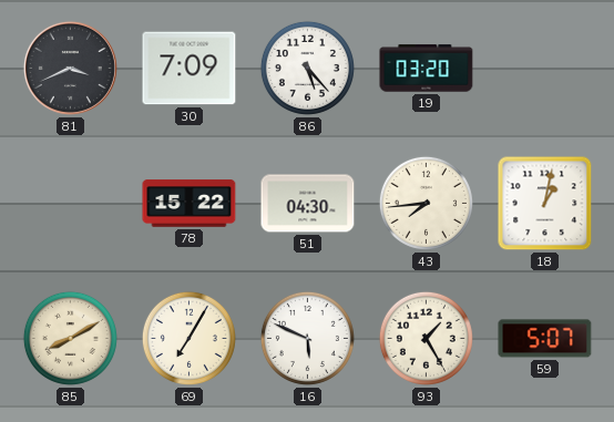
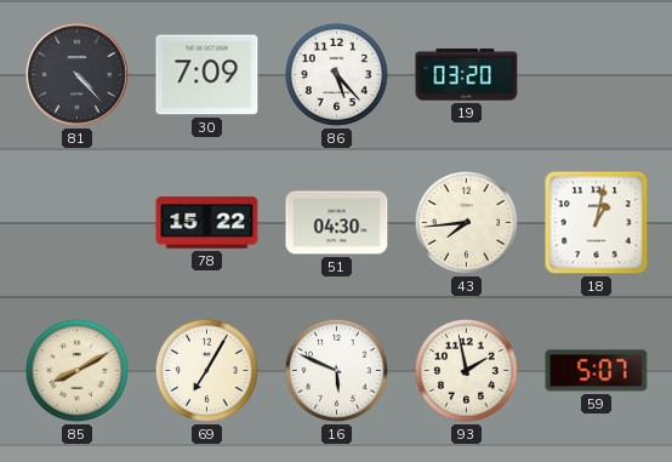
81: 3:41 -> 4:23
93: 1:25 -> 1:58
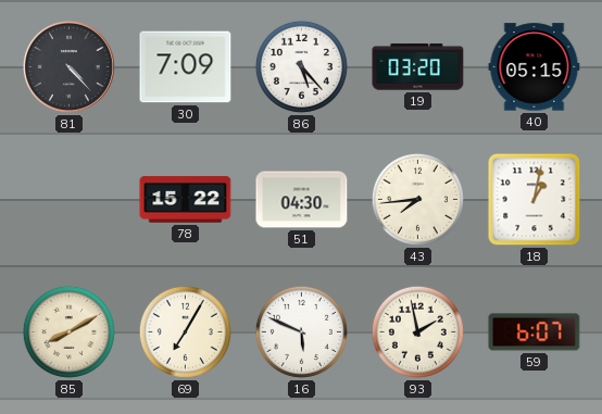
40: none -> 05:15
59: 5:07 -> 6:07
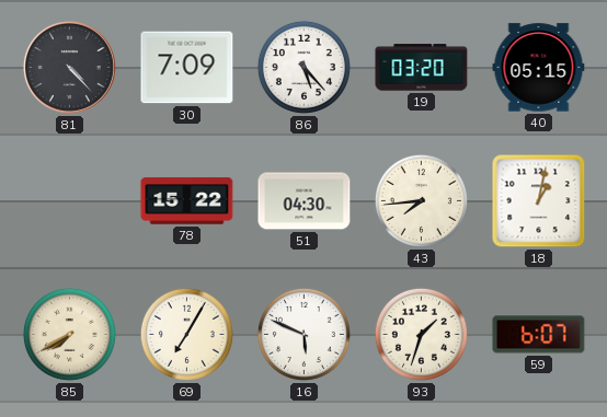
85: 8:10 -> 7:40
93: 1:58 -> 1:33
